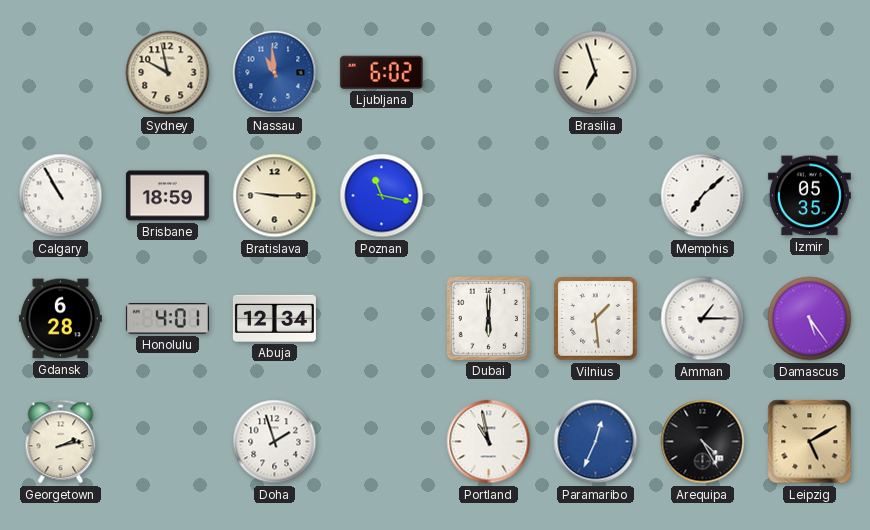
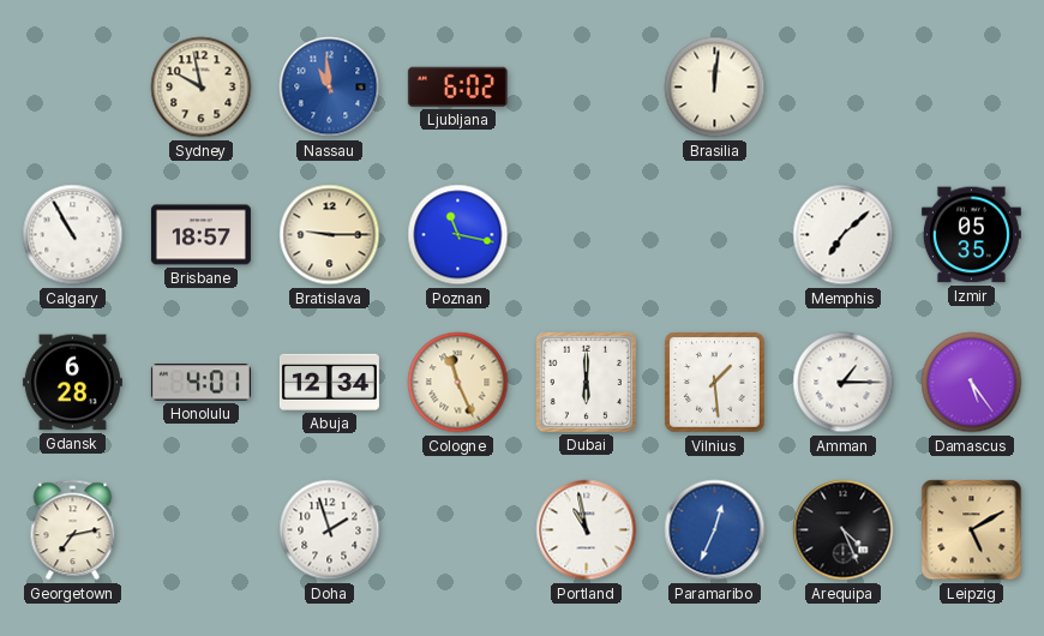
Brasilia: 6:57 -> 12:01
Brisbane: 18:59 -> 18:57
Cologne: none -> 11:26
Georgetown: 2:13 -> 7:13
Arequipa: 4:25 -> 4:26
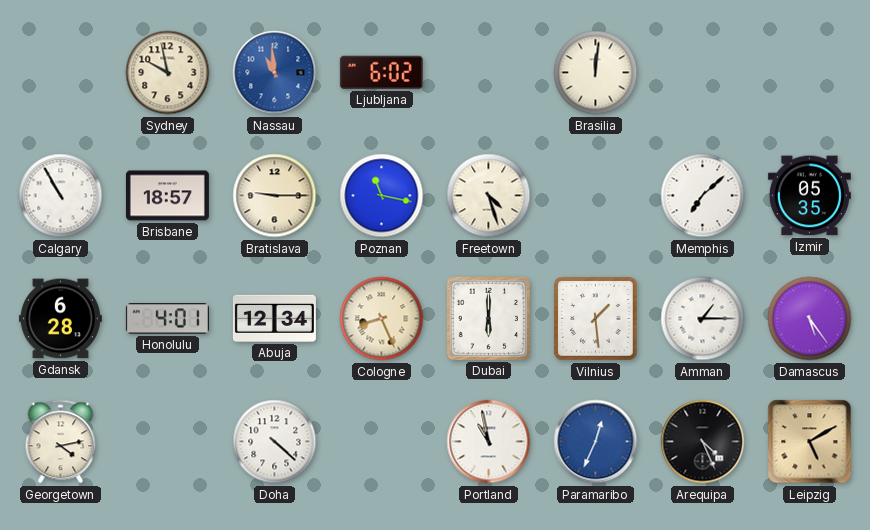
Freetown: none -> 4:27
Cologne: 11:26 -> 8:26
Georgetown: 7:13 -> 4:13
Doha: 1:57 -> 4:22
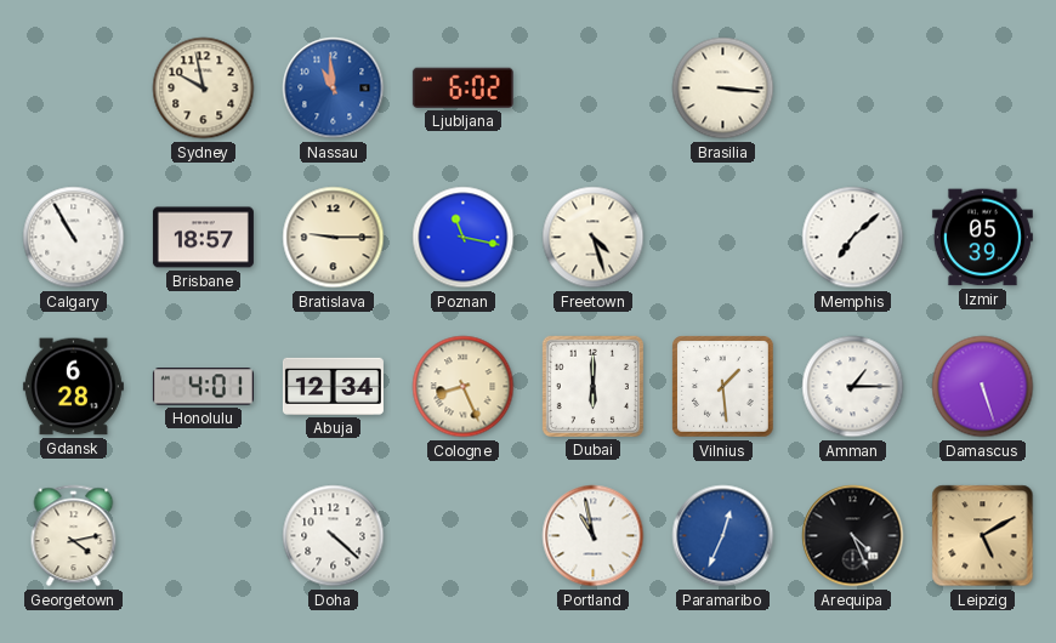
Brasilia: 12:01 -> 3:16
Izmir: 05:35 -> 05:39
Damascus: 5:24 -> 5:27
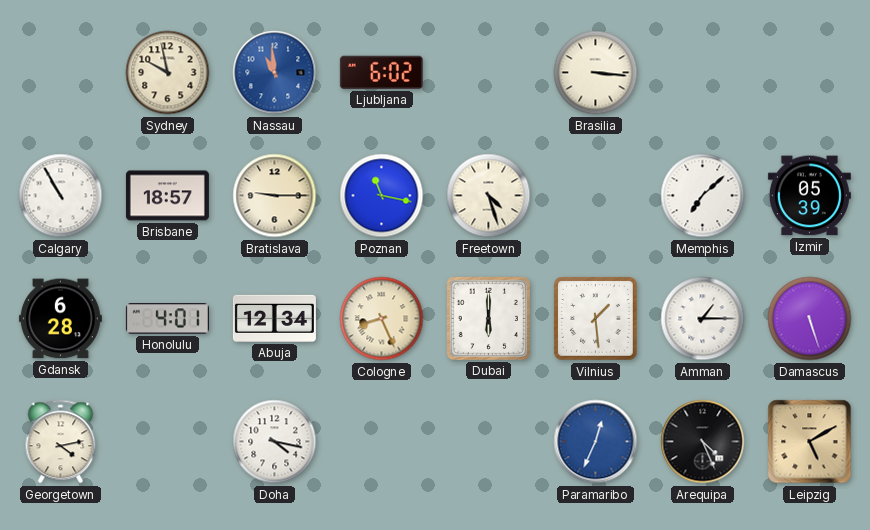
Doha: 4:22 -> 4:17
Portland: 10:58 -> none
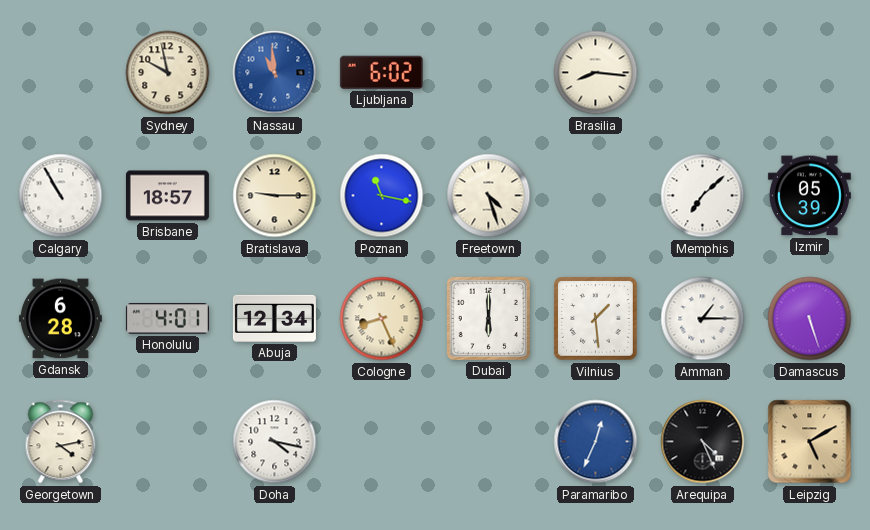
Brasilia: 3:16 -> 8:16
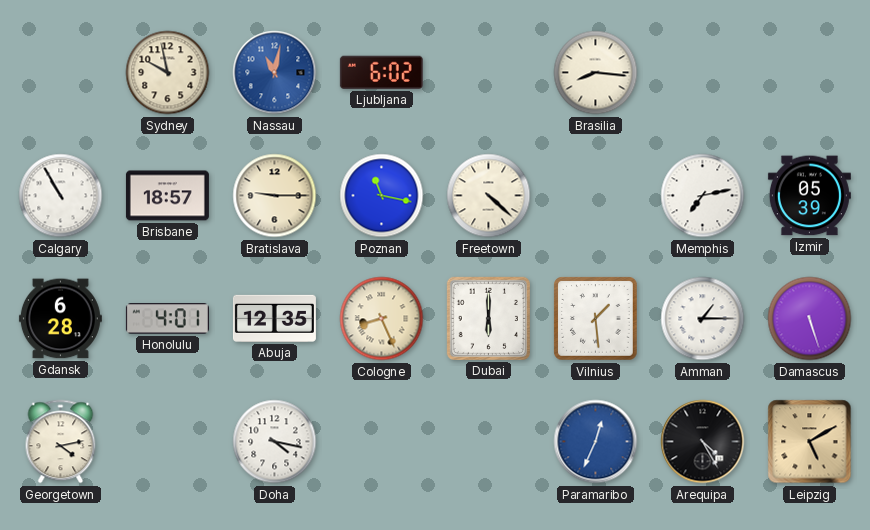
Nassau: 10:59 -> 11:02
Freetown: 4:27 -> 4:22
Memphis: 7:08 -> 7:13
Abuja: 12:34 -> 12:35
Arequipa: 4:26 -> 4:25
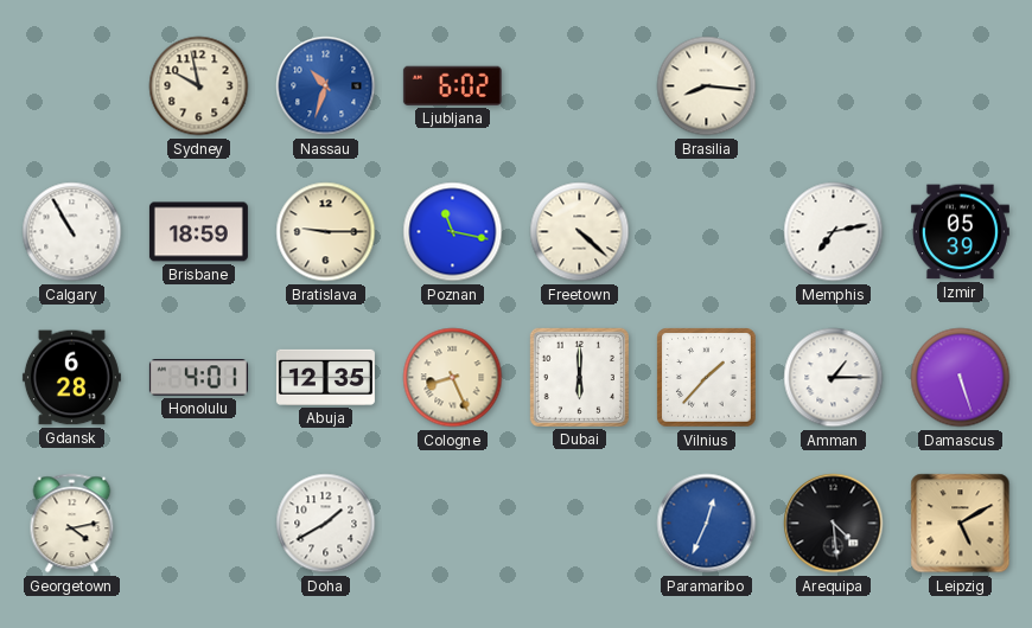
Nassau: 11:02 -> 10:33
Brisbane: 18:57 -> 18:59
Vilnius: 1:29 -> 1:37
Doha: 4:17 -> 1:40
Arequipa: 4:25 -> 4:29
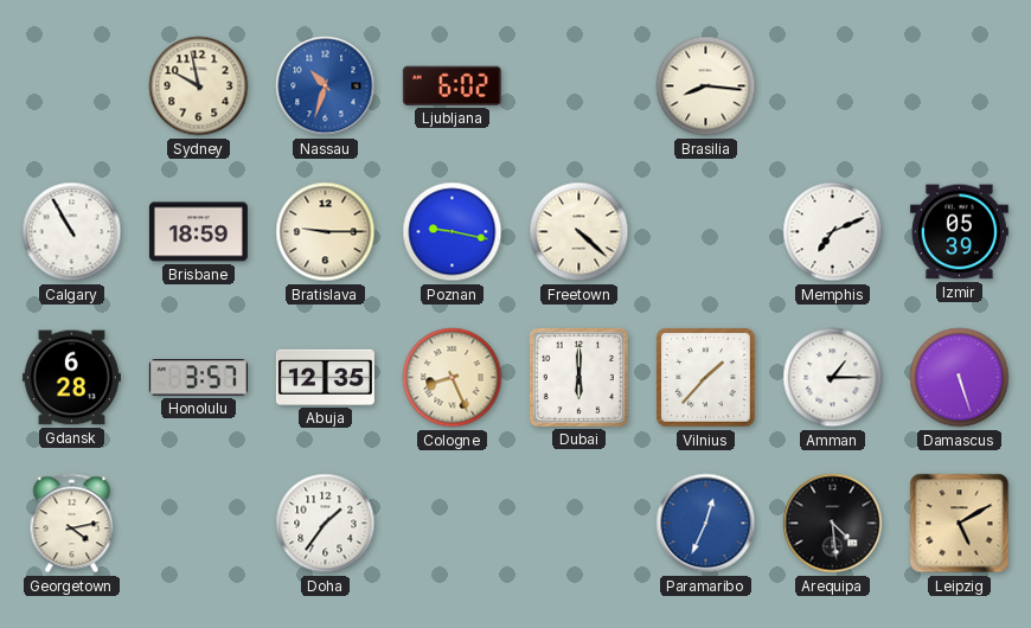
Poznan: 11:17 -> 9:17
Memphis: 7:13 -> 7:11
Honolulu: 4:01 -> 3:57
Doha: 1:40 -> 1:36
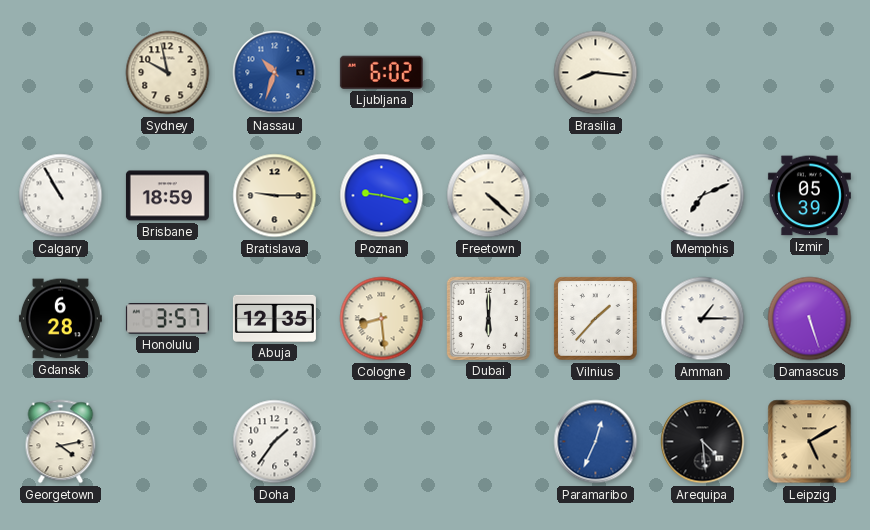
Cologne: 8:26 -> 8:29
